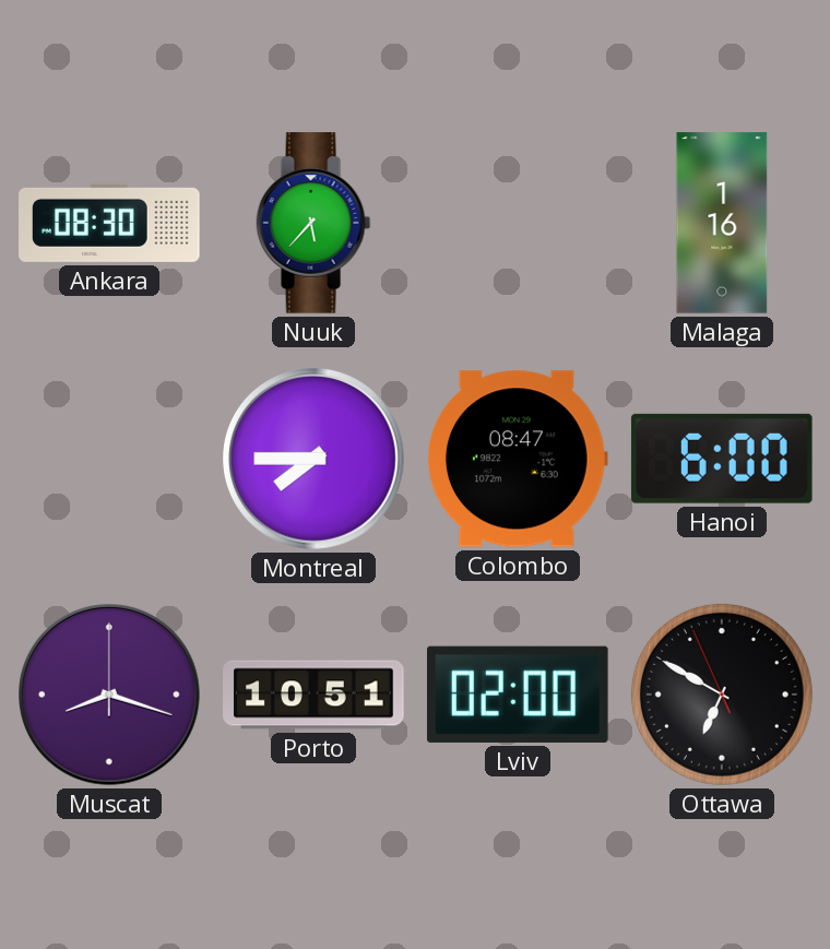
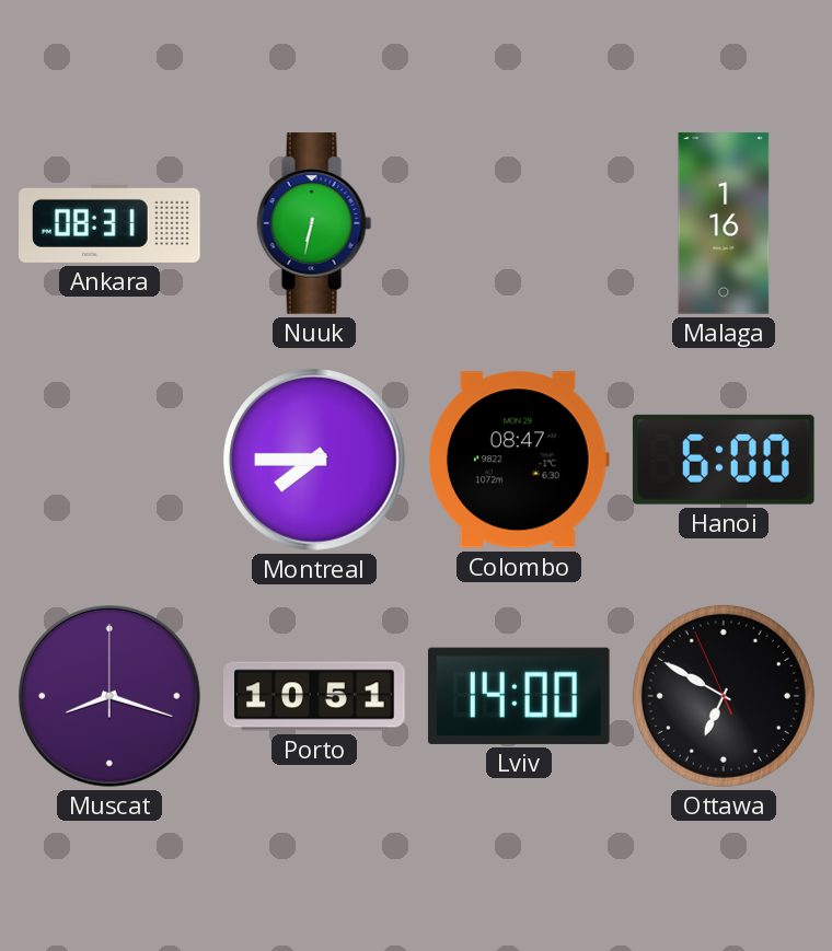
Ankara: 08:30 -> 08:31
Nuuk: 5:37 -> 6:32
Lviv: 02:00 -> 14:00
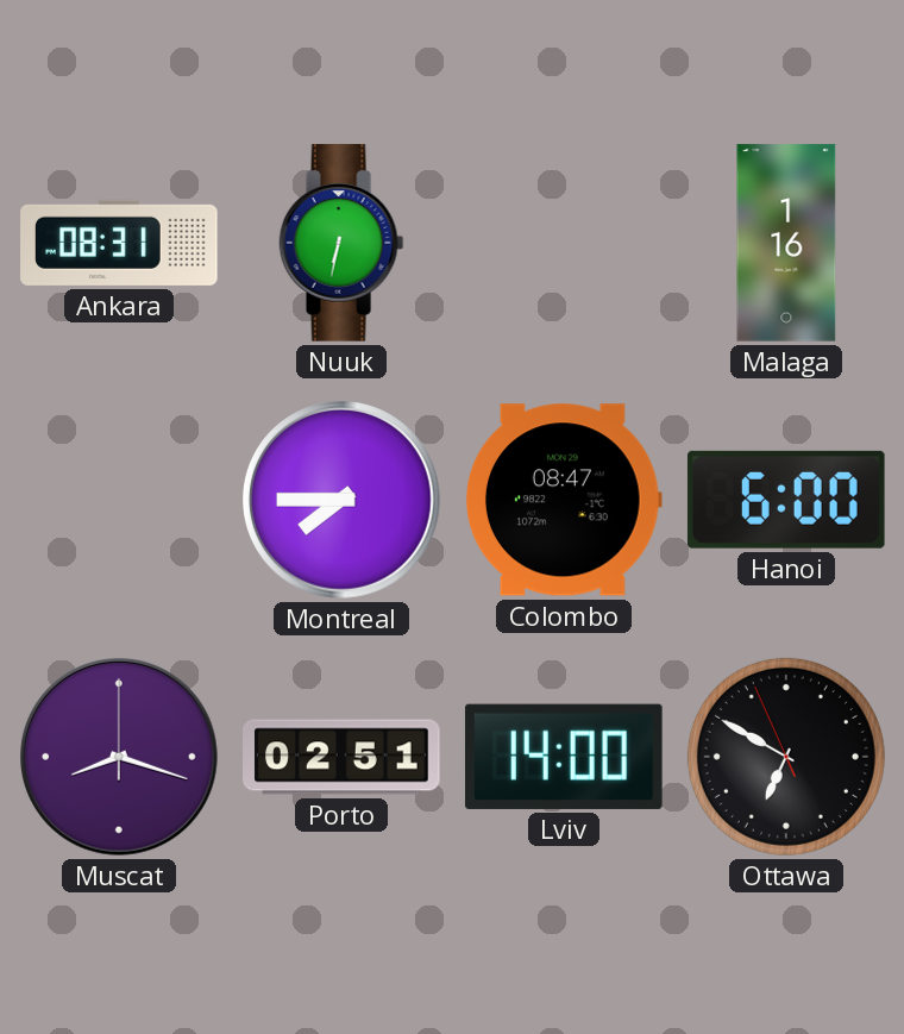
Porto: 10:51 -> 02:51
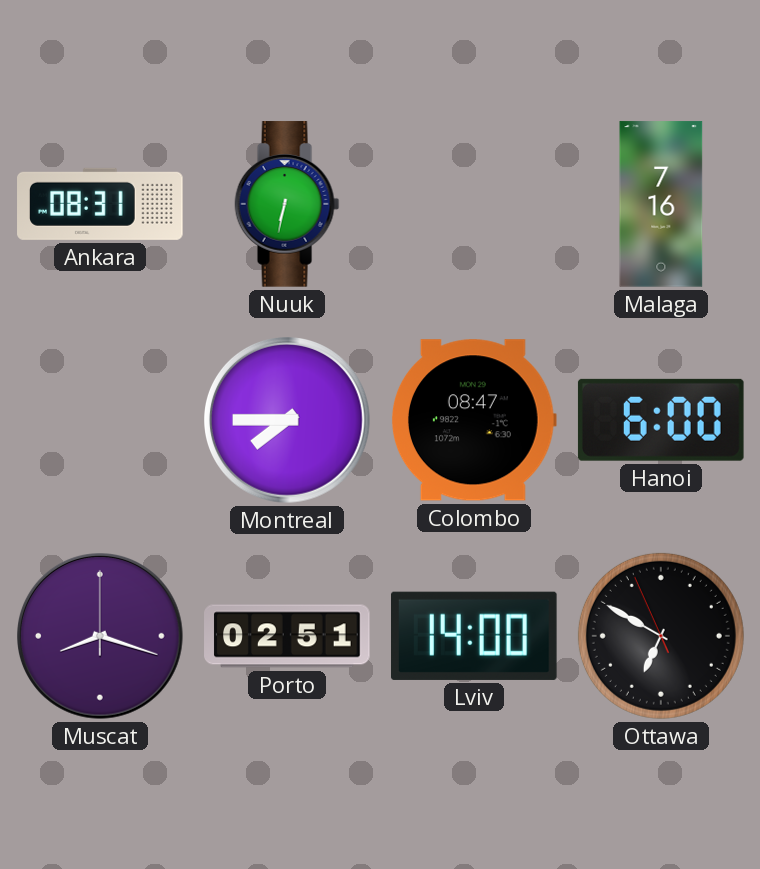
Malaga: 1:16 -> 7:16
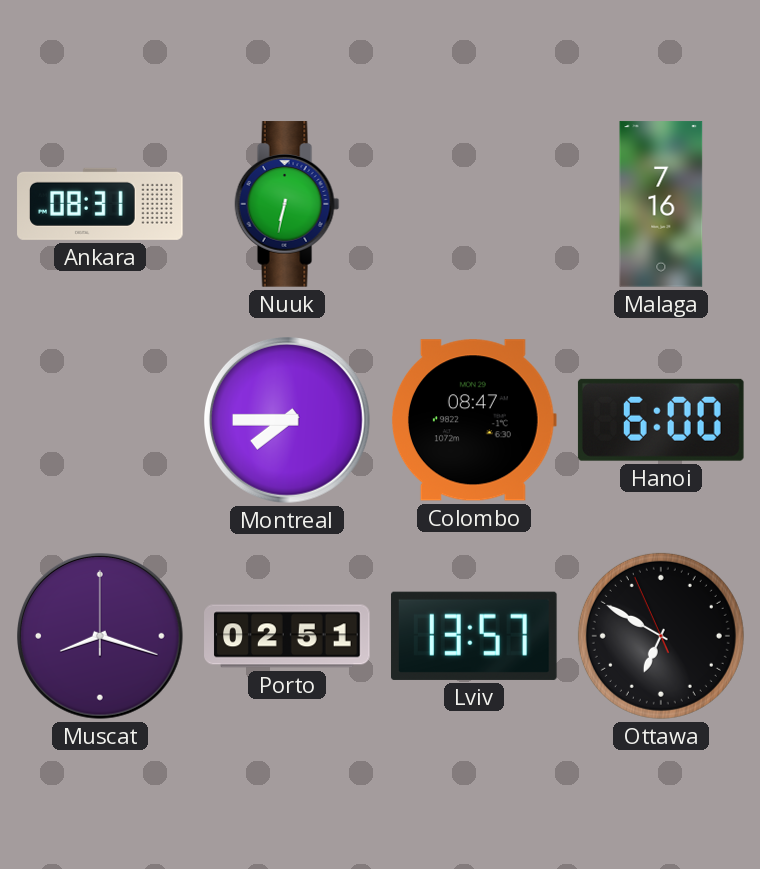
Lviv: 14:00 -> 13:57
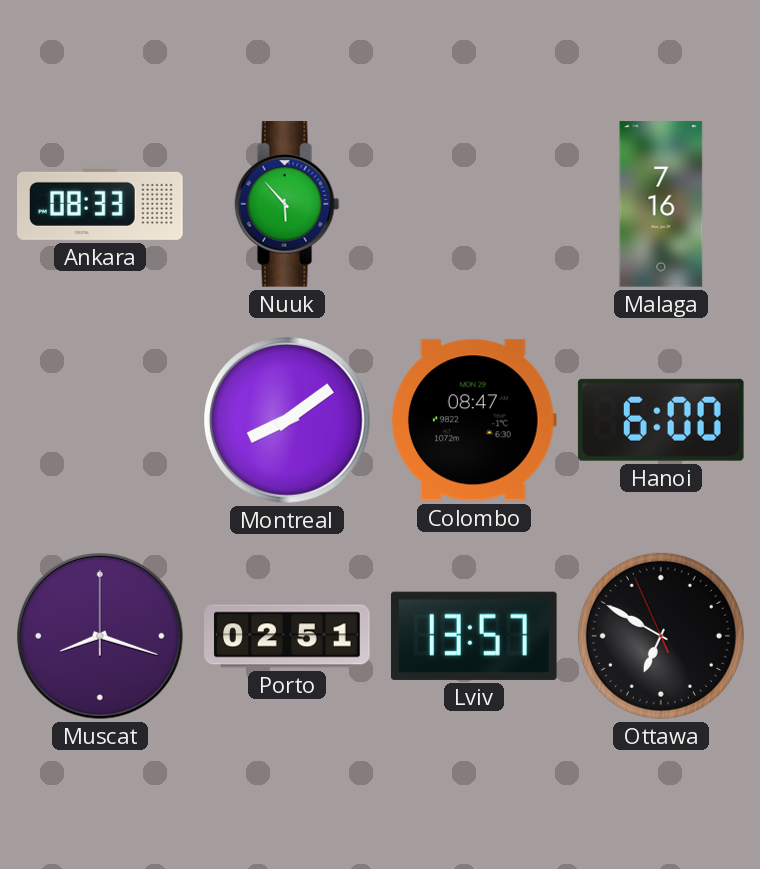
Ankara: 08:31 -> 08:33
Nuuk: 6:32 -> 5:53
Montreal: 7:45 -> 8:09
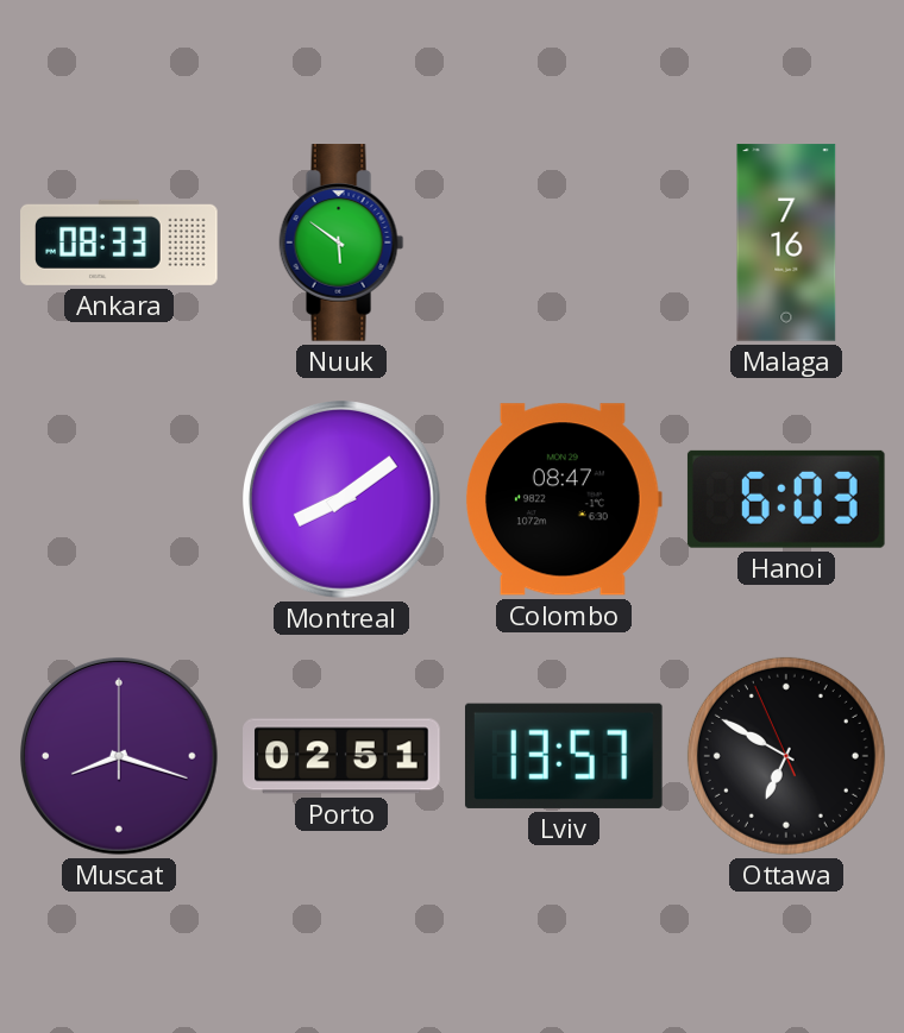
Nuuk: 5:53 -> 5:51
Hanoi: 6:00 -> 6:03
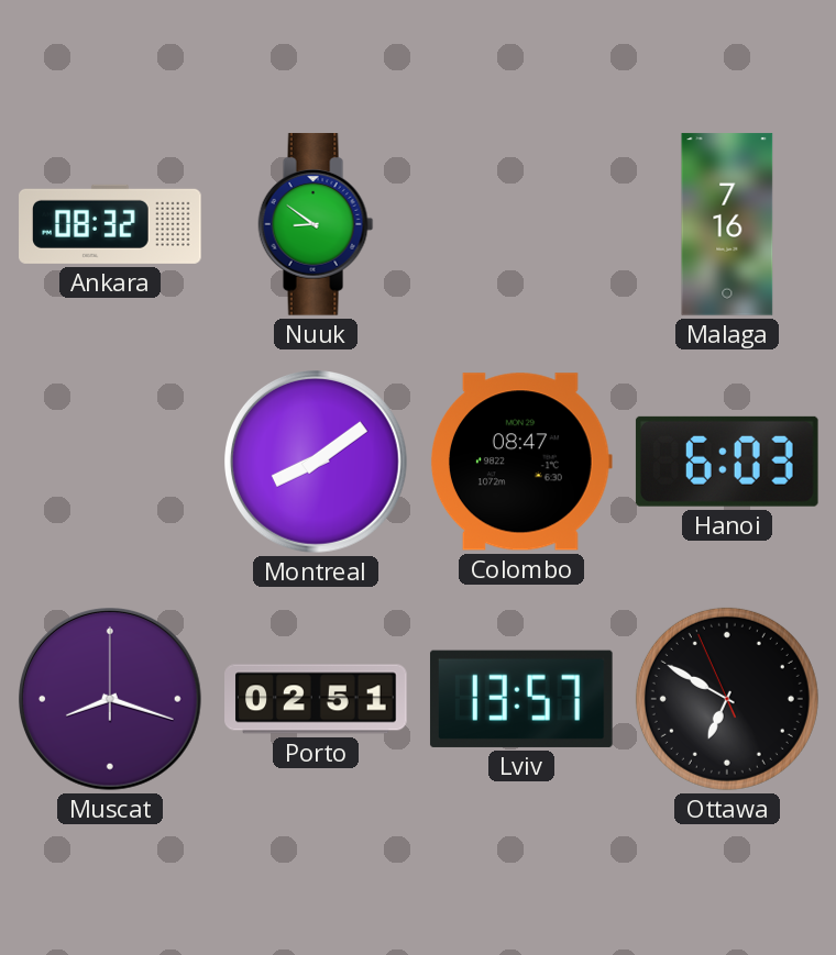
Ankara: 08:33 -> 08:32
Nuuk: 5:51 -> 8:51
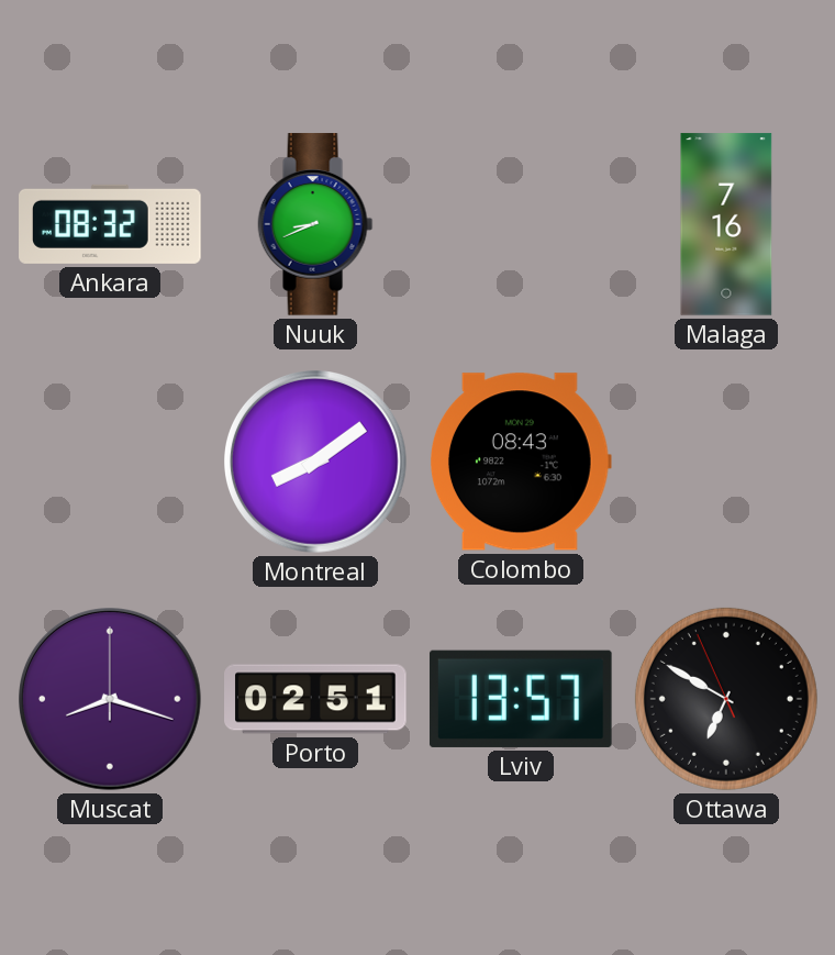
Nuuk: 8:51 -> 8:41
Colombo: 08:47 -> 08:43
Hanoi: 6:03 -> none
